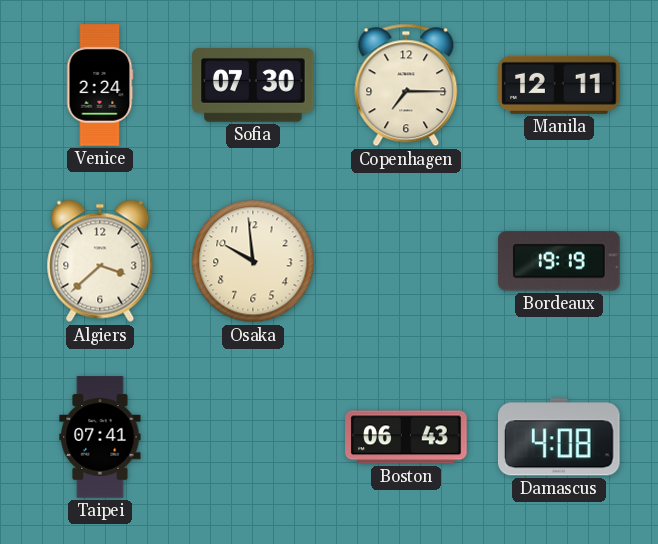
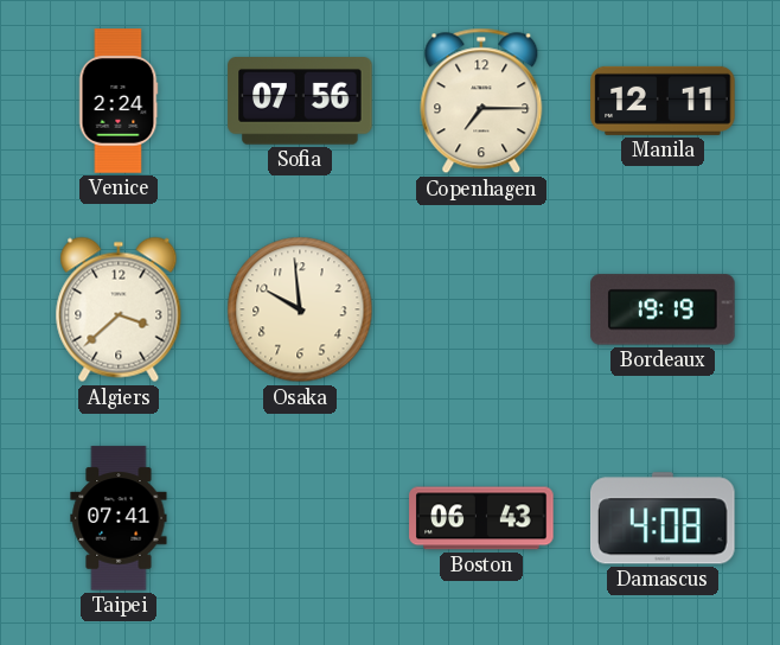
Sofia: 07:30 -> 07:56
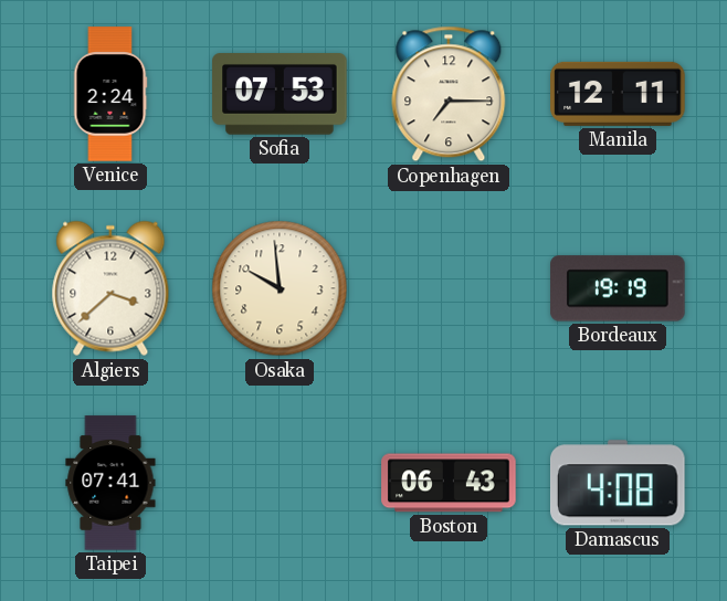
Sofia: 07:56 -> 07:53
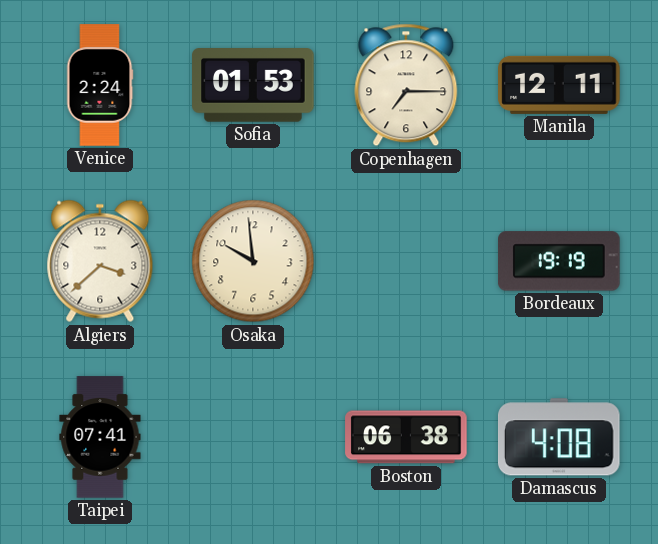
Sofia: 07:53 -> 01:53
Boston: 06:43 -> 06:38
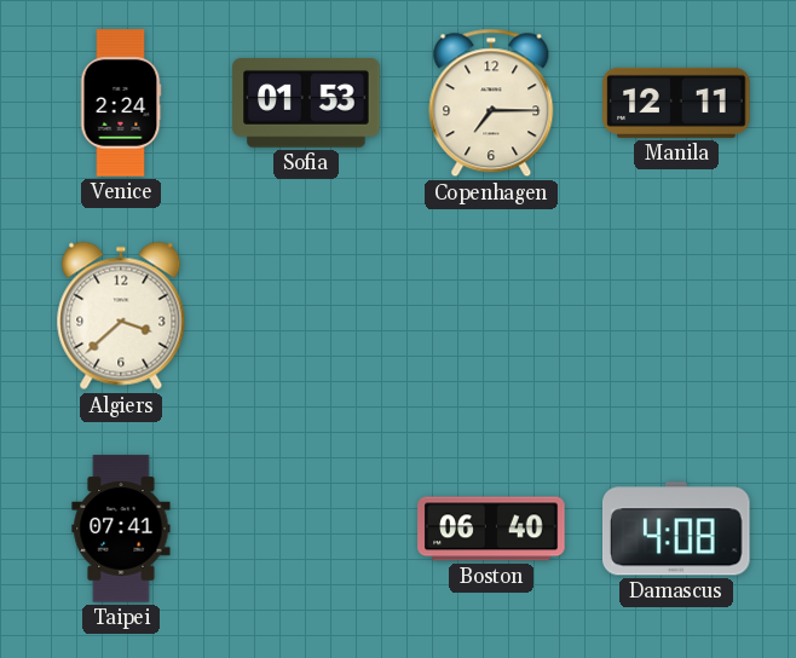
Osaka: 9:59 -> none
Bordeaux: 19:19 -> none
Boston: 06:38 -> 06:40
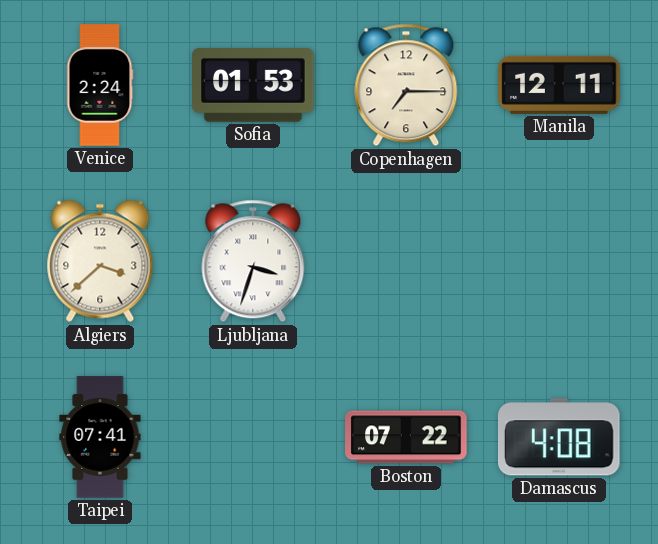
Ljubljana: none -> 3:33
Boston: 06:40 -> 07:22
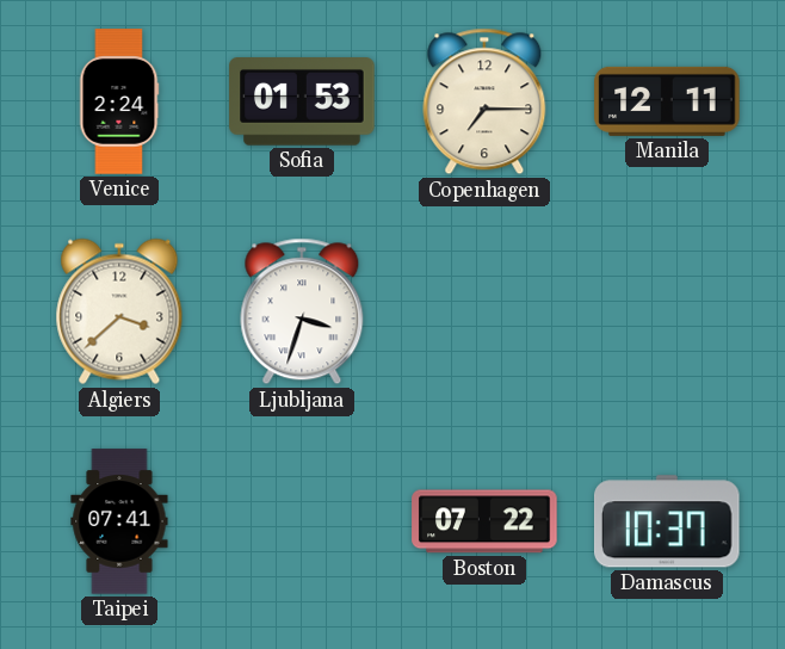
Damascus: 4:08 -> 10:37
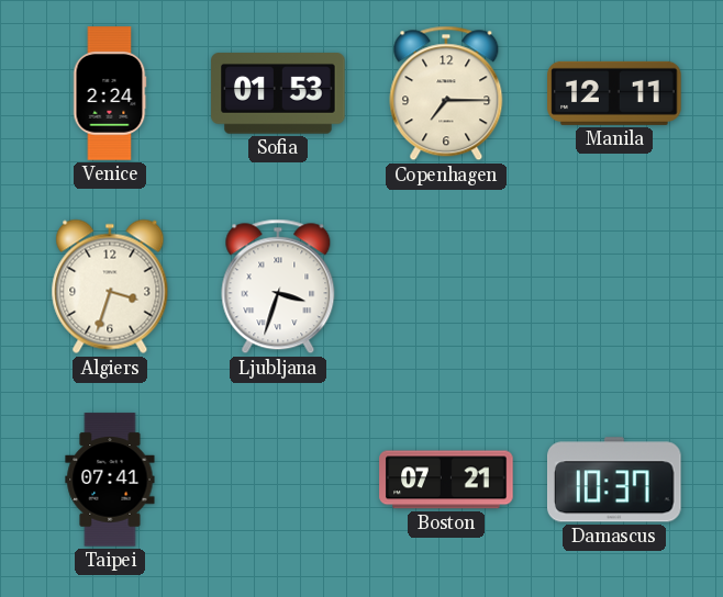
Algiers: 3:38 -> 3:33
Boston: 07:22 -> 07:21
